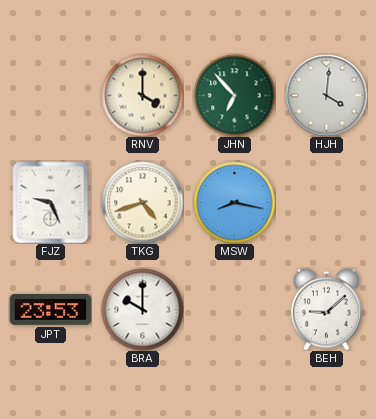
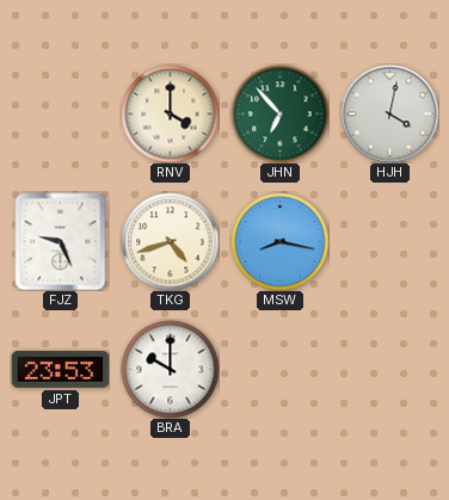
HJH: 4:01 -> 4:02
BEH: 9:08 -> none
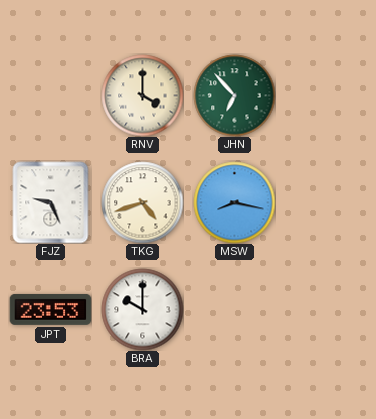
HJH: 4:02 -> none
